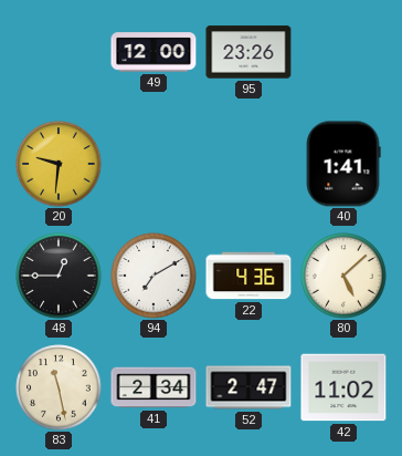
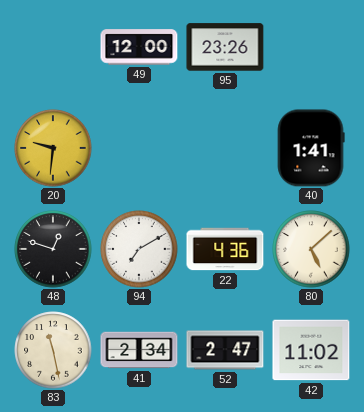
48: 12:45 -> 12:48
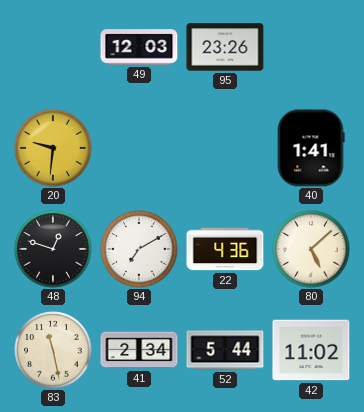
49: 12:00 -> 12:03
52: 2:47 -> 5:44
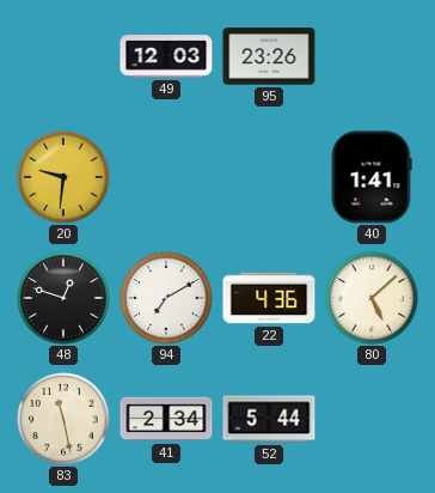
42: 11:02 -> none
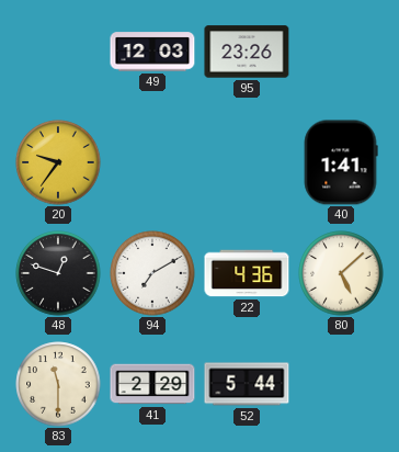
20: 9:31 -> 9:36
83: 11:28 -> 11:30
41: 2:34 -> 2:29
